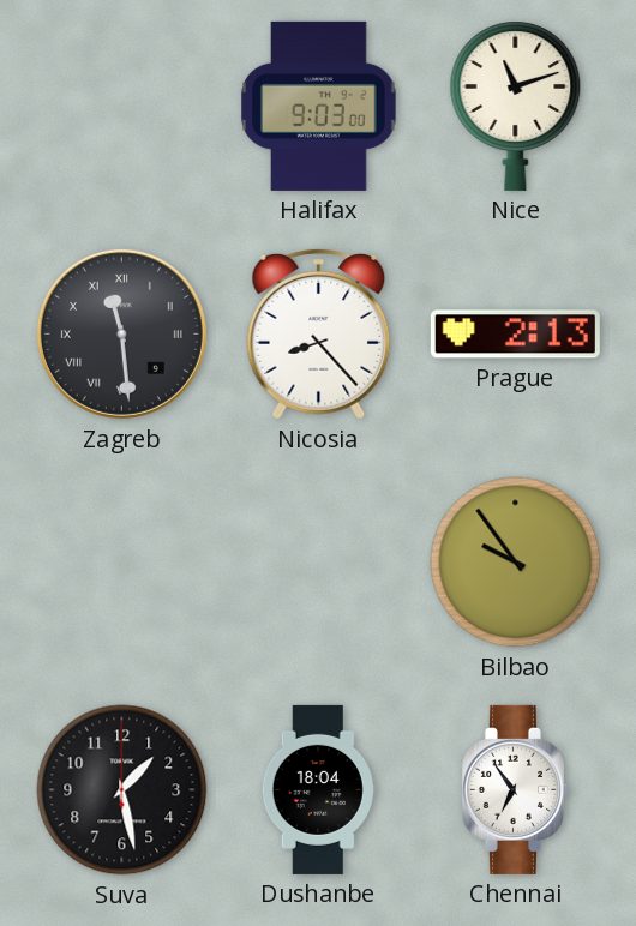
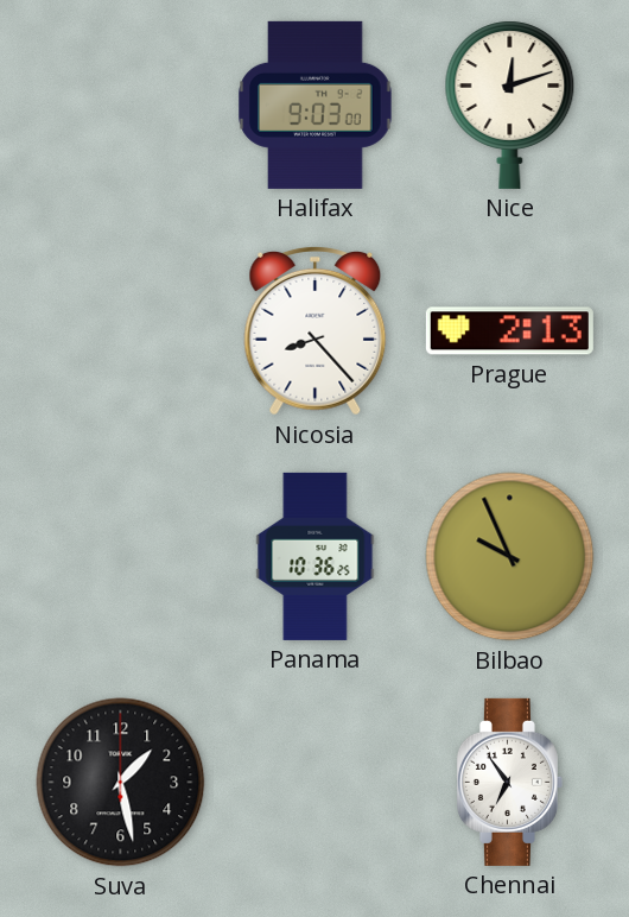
Nice: 11:12 -> 12:12
Zagreb: 11:29 -> none
Panama: none -> 10:36
Bilbao: 9:54 -> 9:56
Dushanbe: 18:04 -> none
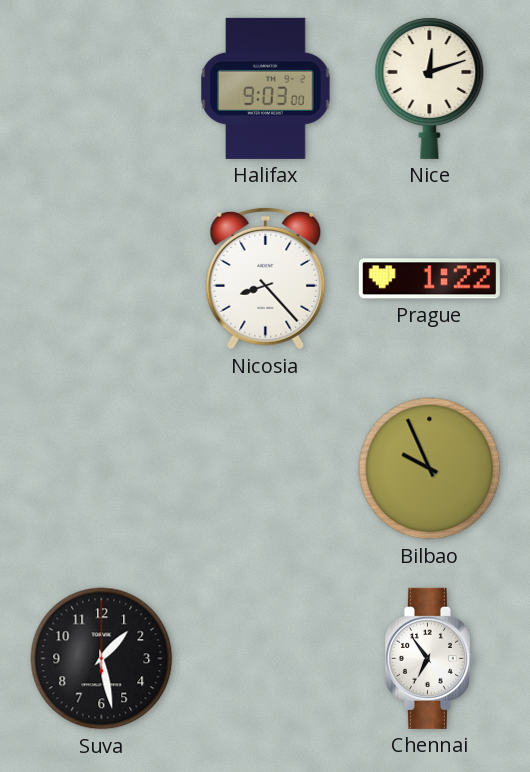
Prague: 2:13 -> 1:22
Panama: 10:36 -> none
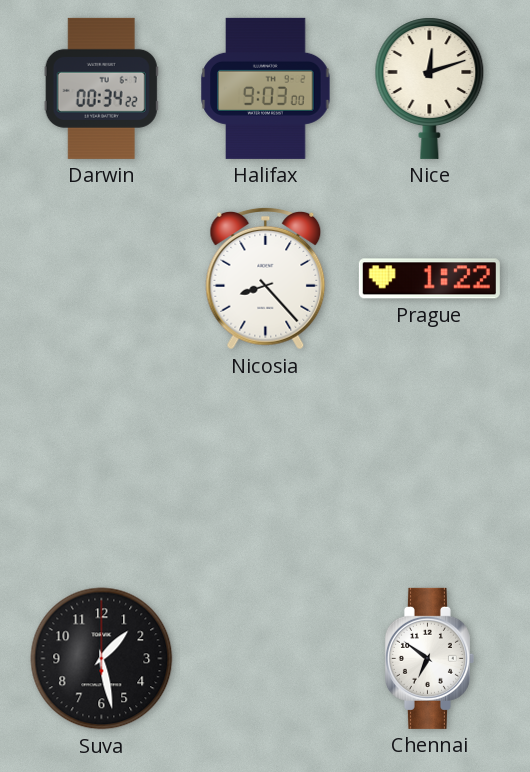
Darwin: none -> 00:34
Bilbao: 9:56 -> none
Chennai: 6:54 -> 6:51
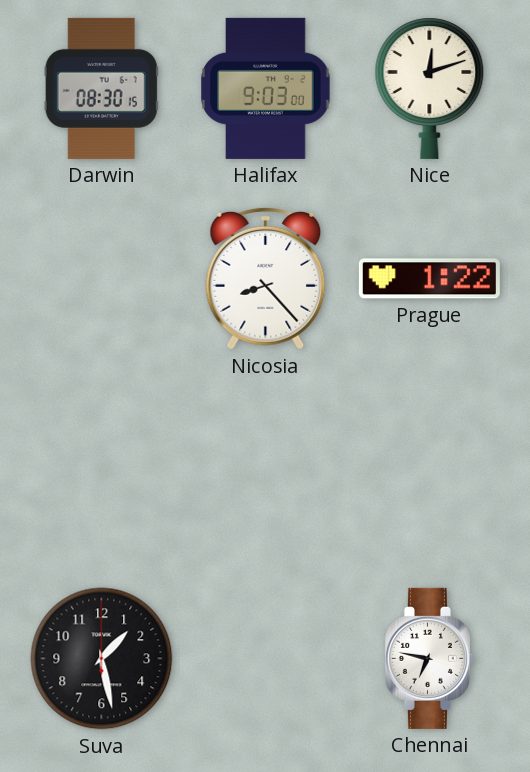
Darwin: 00:34 -> 08:30
Chennai: 6:51 -> 6:47
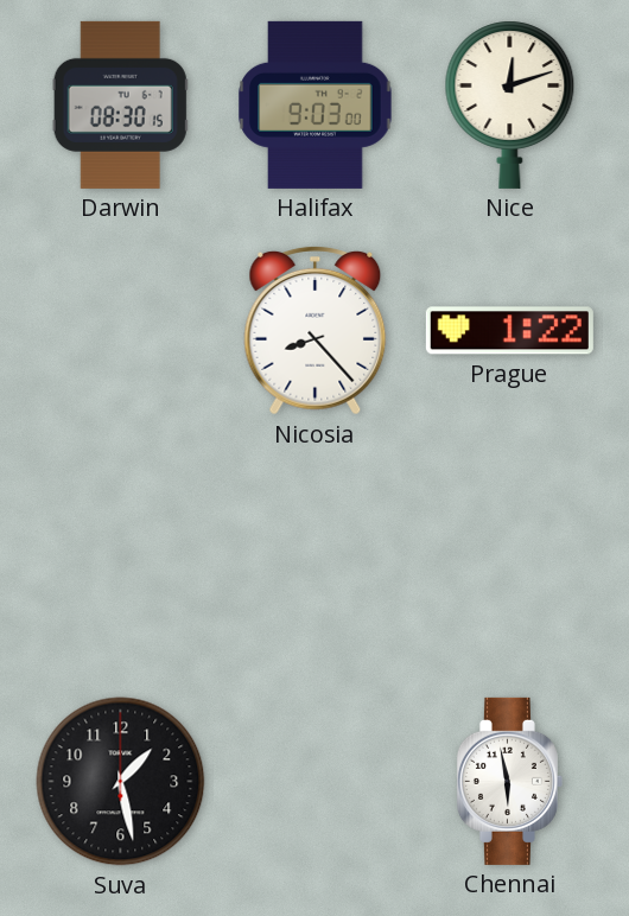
Chennai: 6:47 -> 5:58
